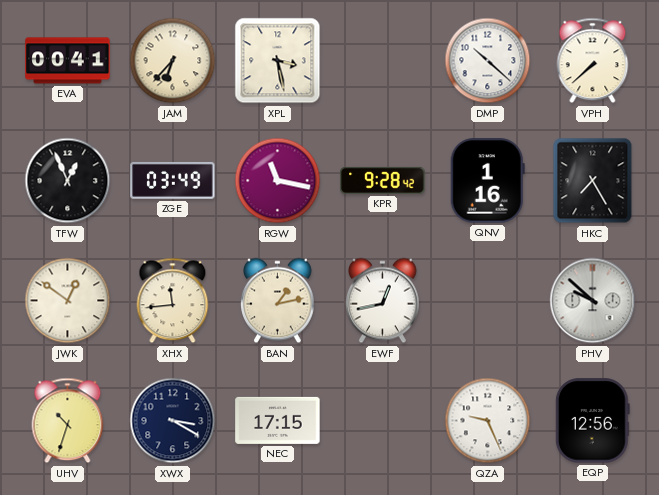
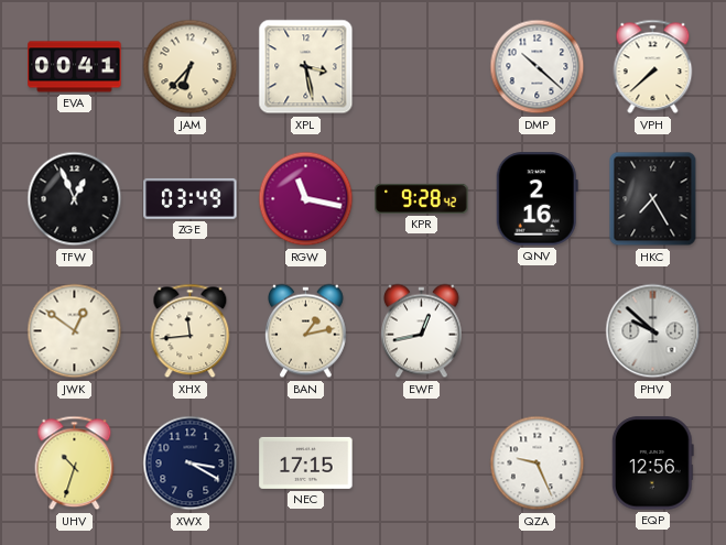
QNV: 1:16 -> 2:16
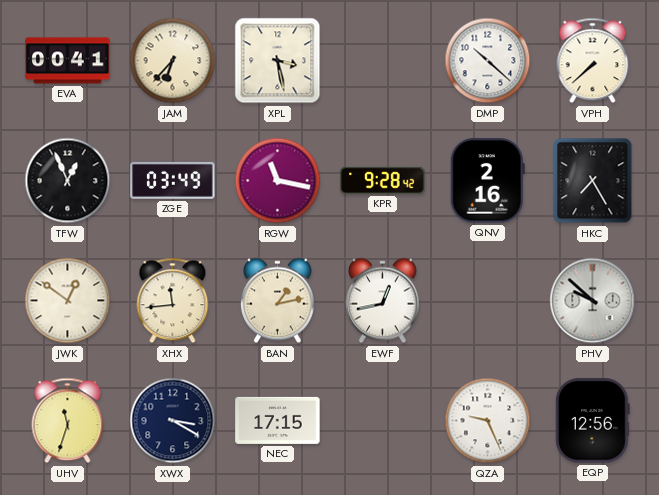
UHV: 10:33 -> 11:33
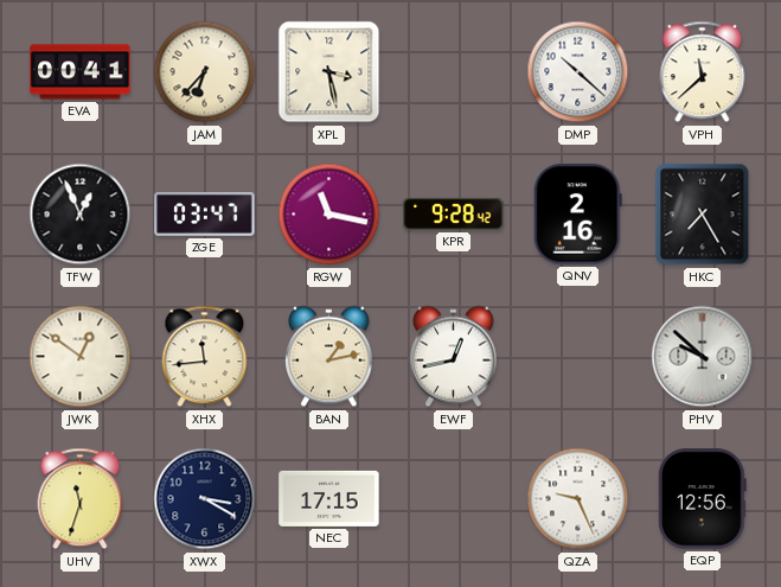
VPH: 7:38 -> 11:38
ZGE: 03:49 -> 03:47
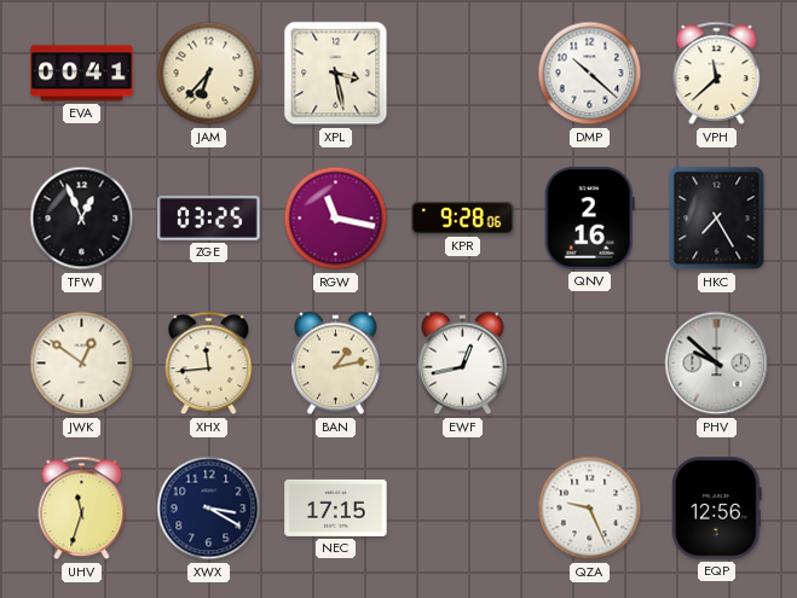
ZGE: 03:47 -> 03:25
KPR: 9:28:42 -> 9:28:06
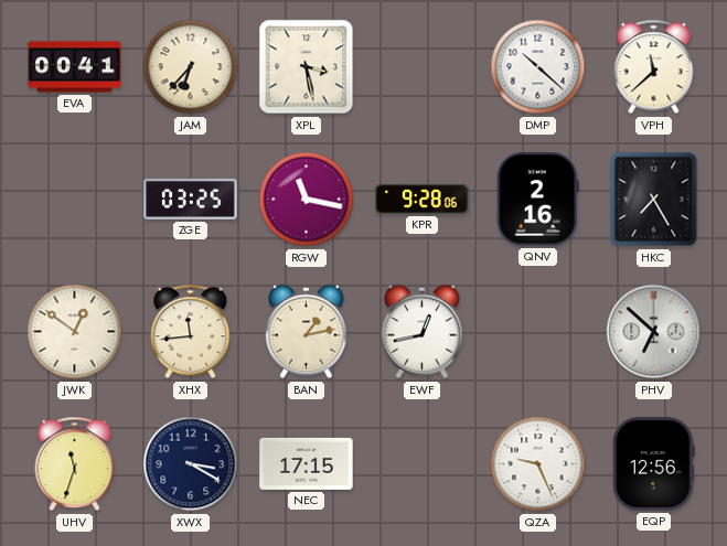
TFW: 12:56 -> none
PHV: 9:52 -> 6:52
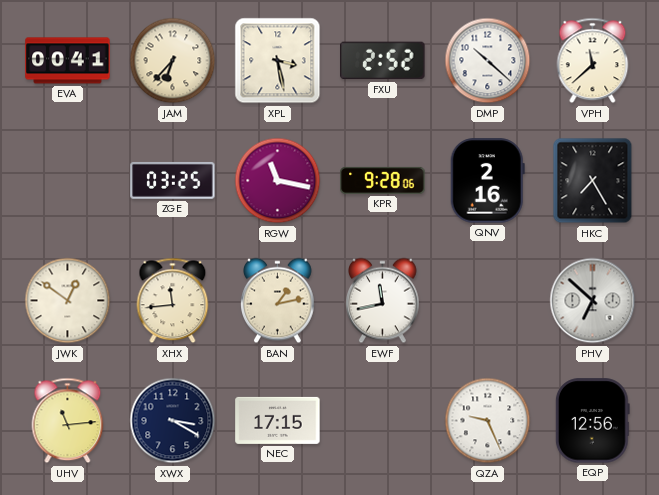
FXU: none -> 2:52
EWF: 12:43 -> 11:43
UHV: 11:33 -> 11:14
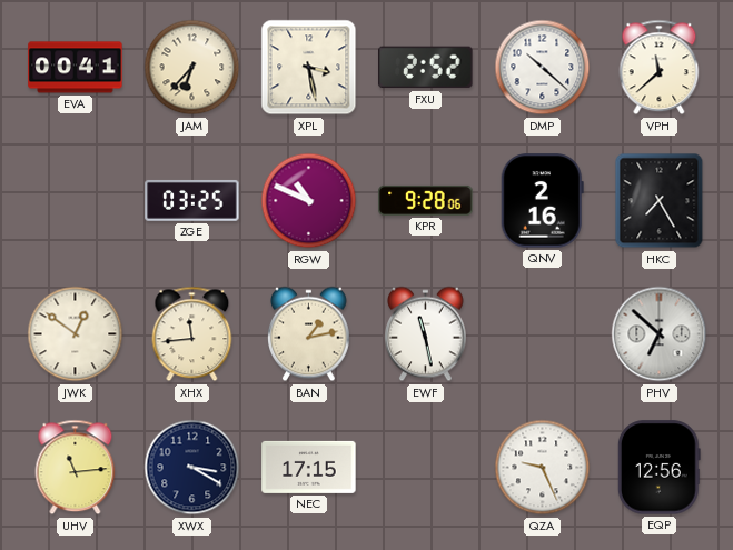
RGW: 11:17 -> 10:49
EWF: 11:43 -> 11:28
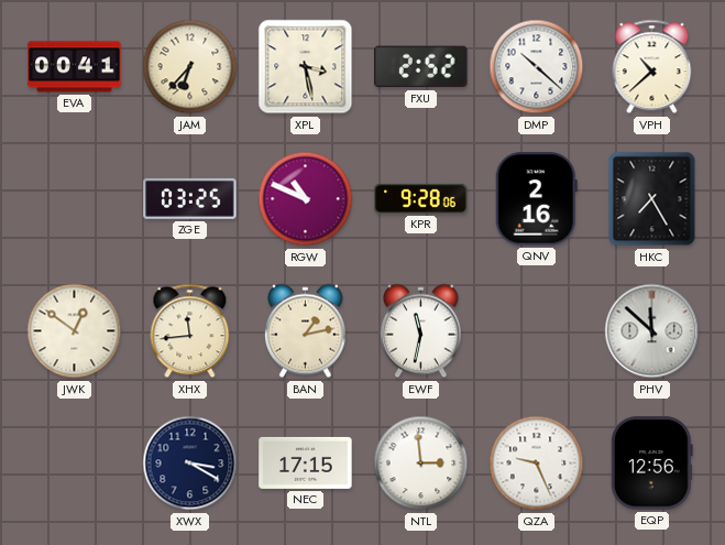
VPH: 11:38 -> 10:38
EWF: 11:28 -> 11:32
PHV: 6:52 -> 11:52
UHV: 11:14 -> none
NTL: none -> 2:59
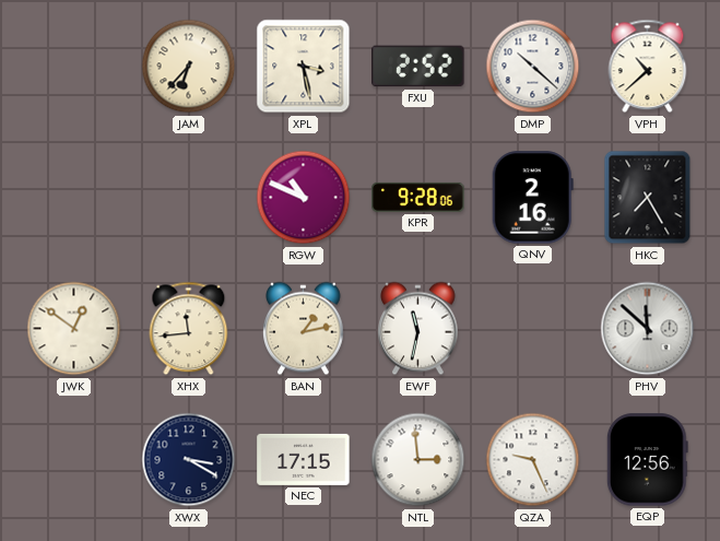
EVA: 00:41 -> none
ZGE: 03:25 -> none
